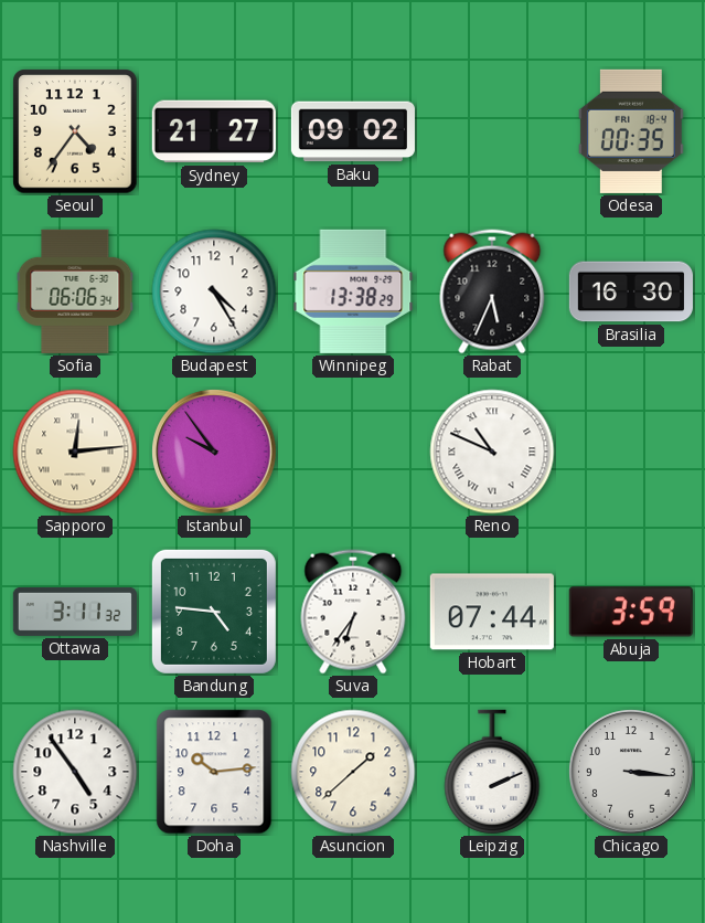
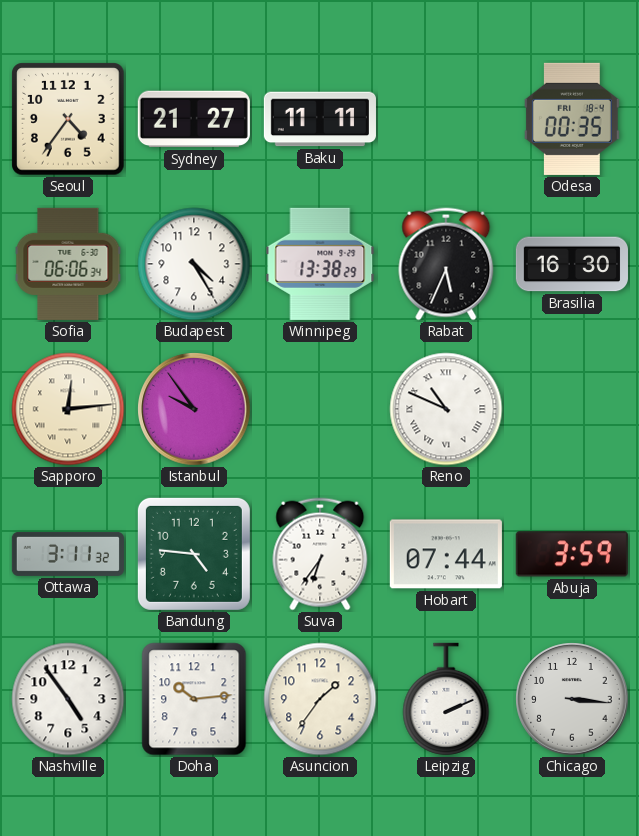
Baku: 09:02 -> 11:11
Asuncion: 1:38 -> 1:36
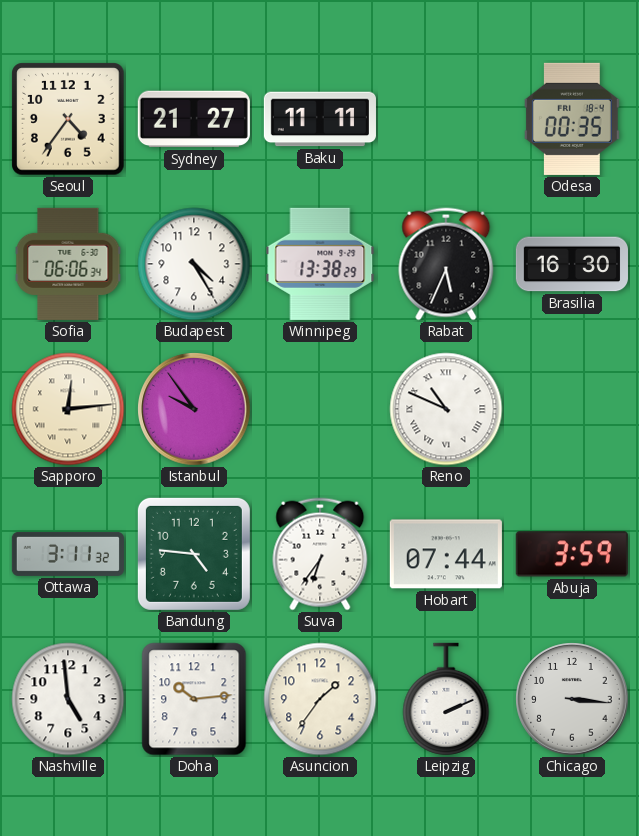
Nashville: 4:54 -> 4:59
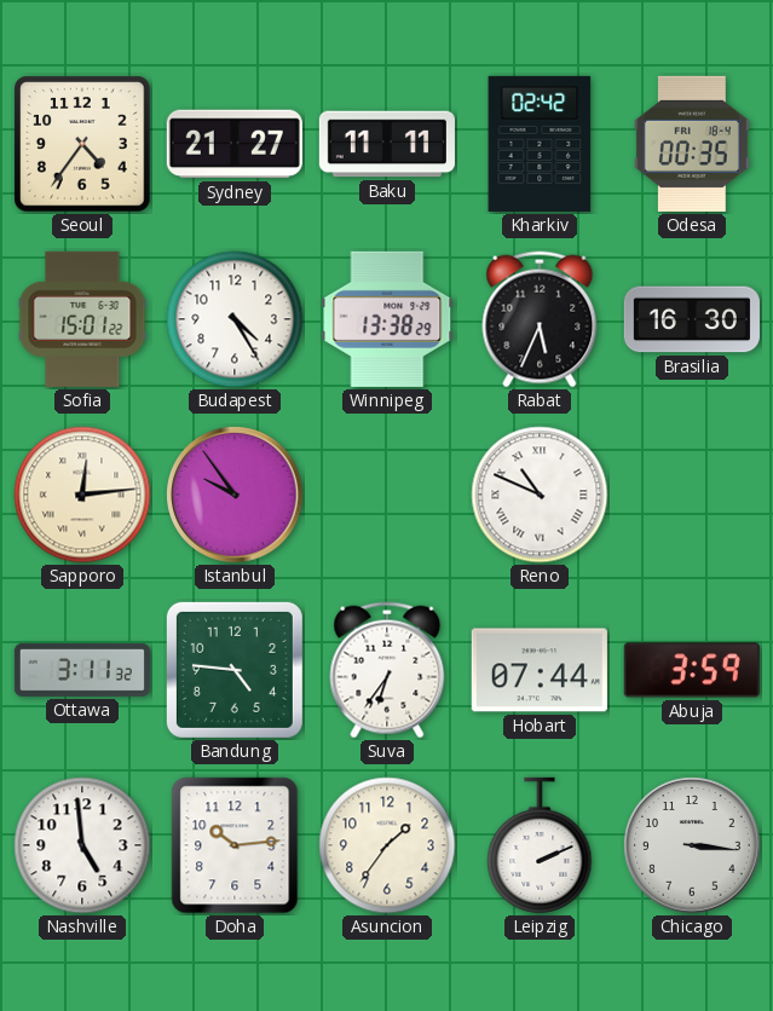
Kharkiv: none -> 02:42
Sofia: 06:06 -> 15:01
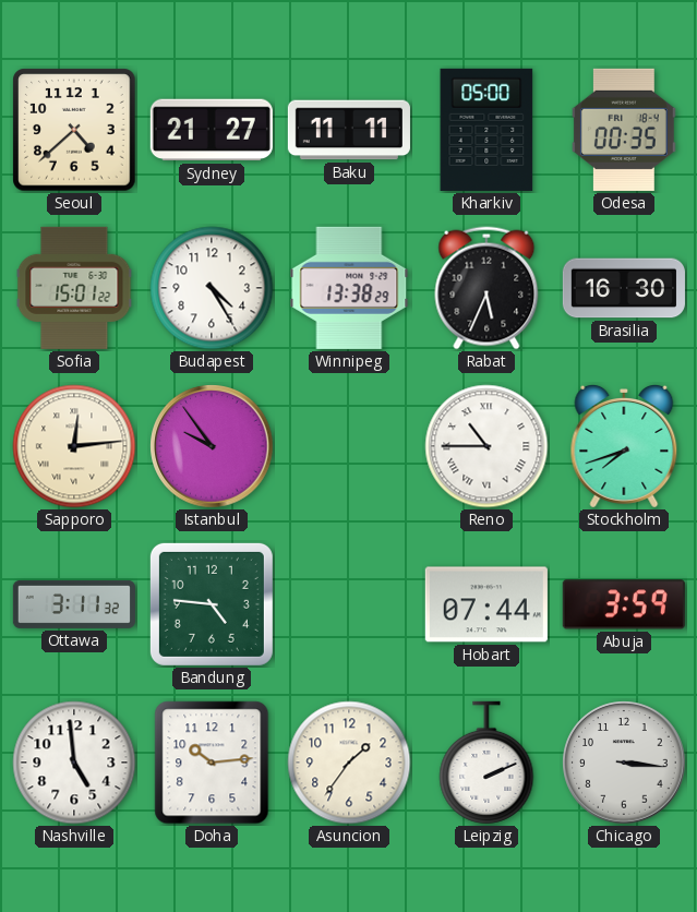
Seoul: 4:36 -> 4:38
Kharkiv: 02:42 -> 05:00
Reno: 10:49 -> 10:45
Stockholm: none -> 7:42
Suva: 6:36 -> none
